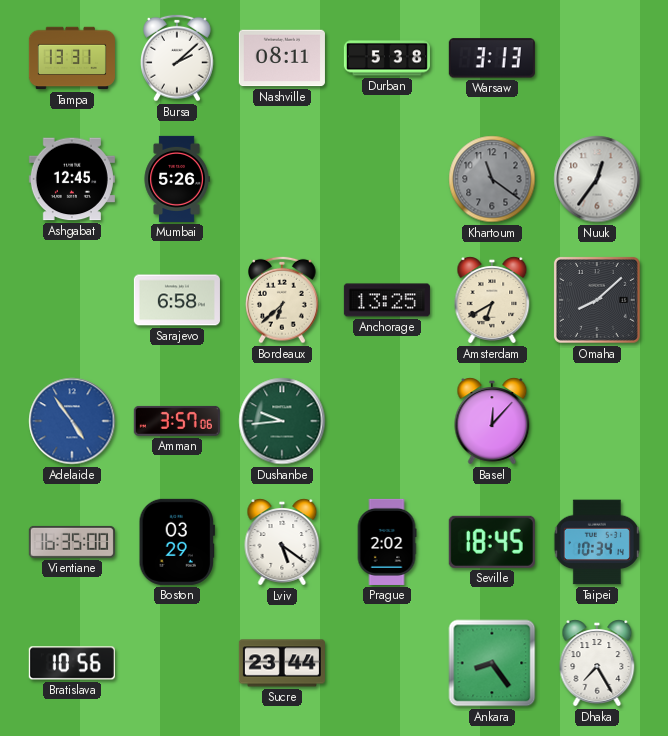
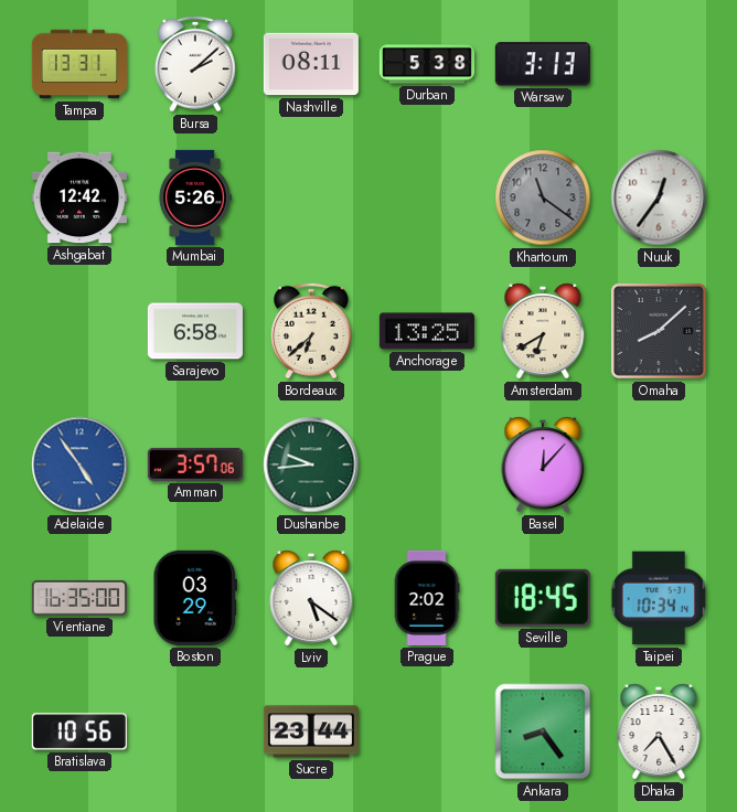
Ashgabat: 12:45 -> 12:42
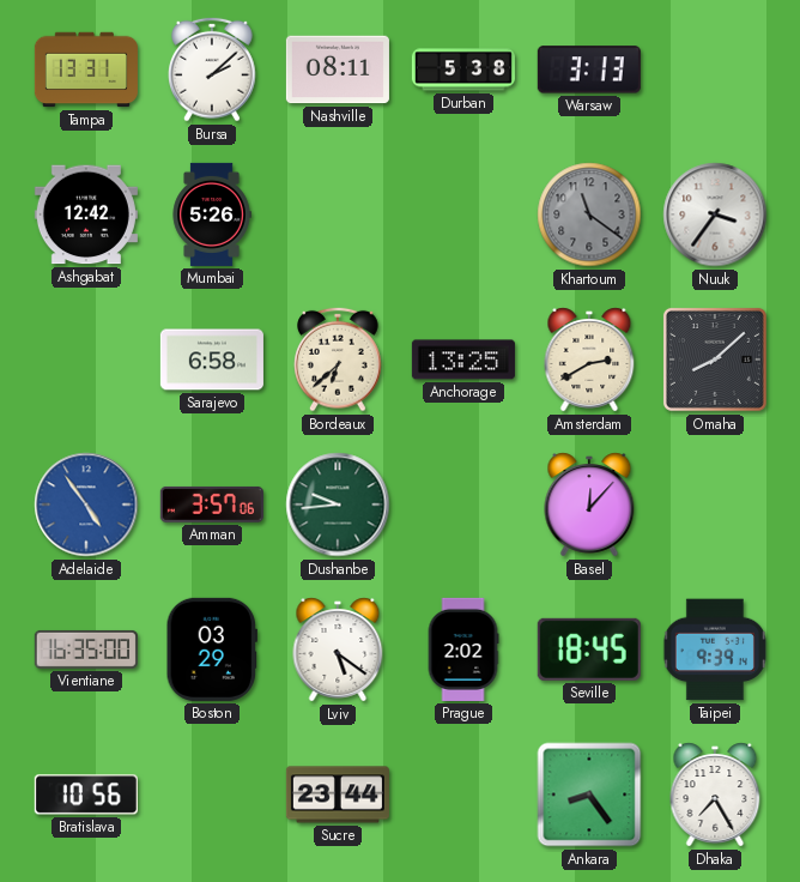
Nuuk: 12:36 -> 3:36
Amsterdam: 6:40 -> 2:40
Taipei: 10:34 -> 9:39
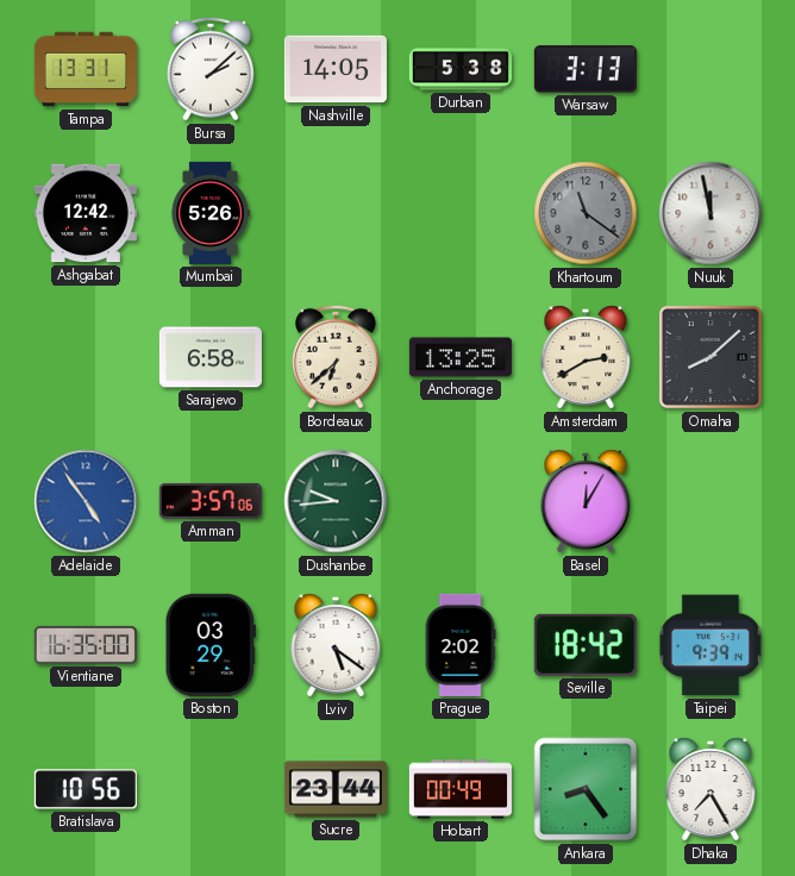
Nashville: 08:11 -> 14:05
Nuuk: 3:36 -> 11:58
Basel: 12:07 -> 12:05
Seville: 18:45 -> 18:42
Hobart: none -> 00:49
